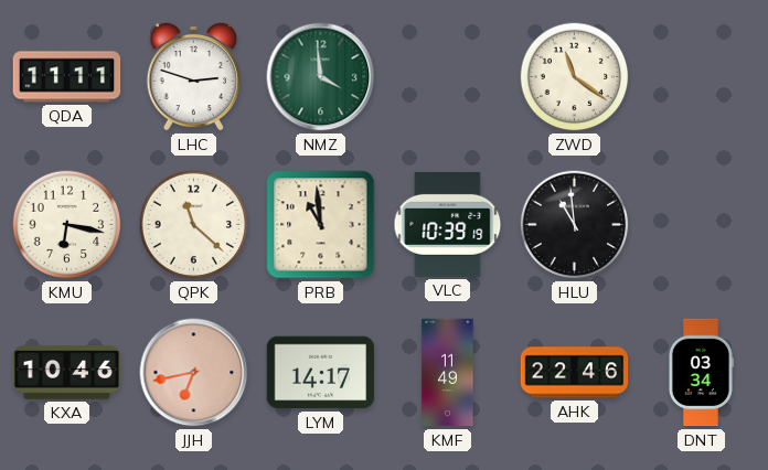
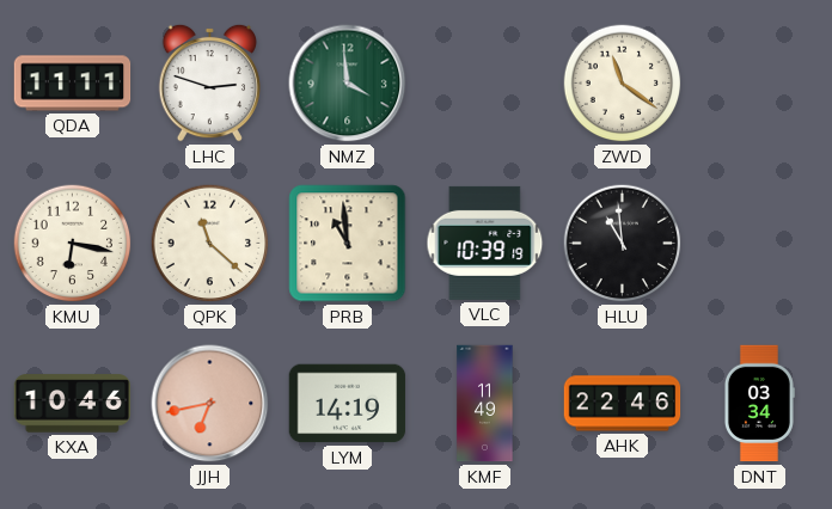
LYM: 14:17 -> 14:19
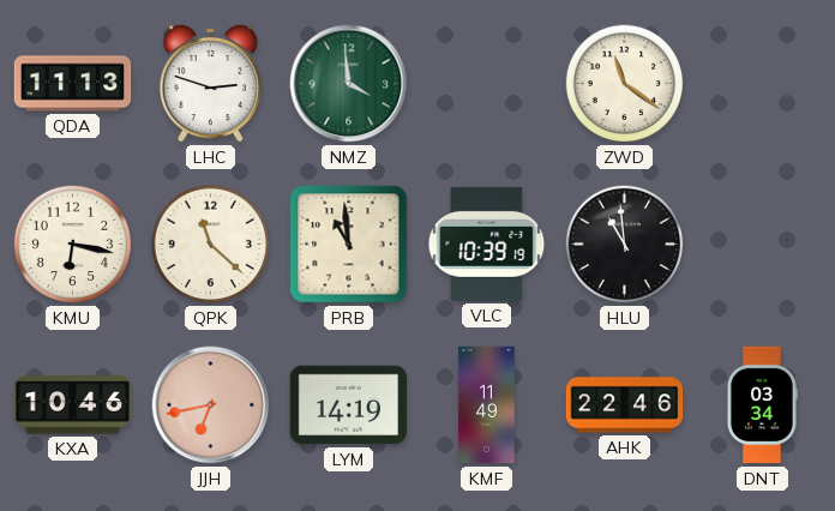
QDA: 11:11 -> 11:13
